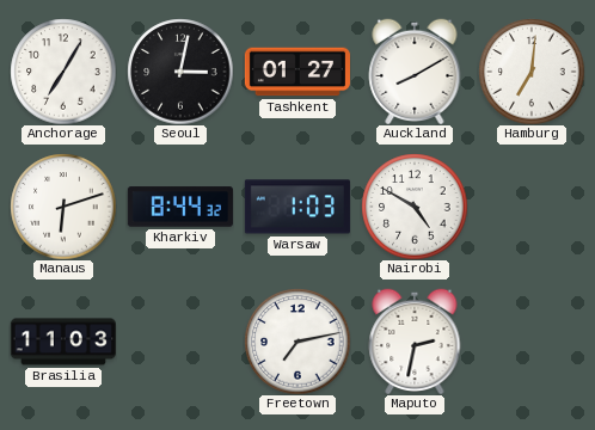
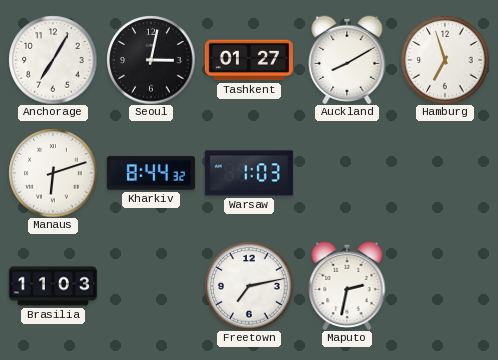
Hamburg: 7:01 -> 6:57
Nairobi: 4:50 -> none
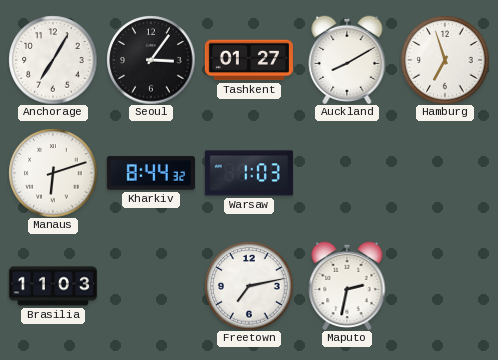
Seoul: 3:02 -> 3:06
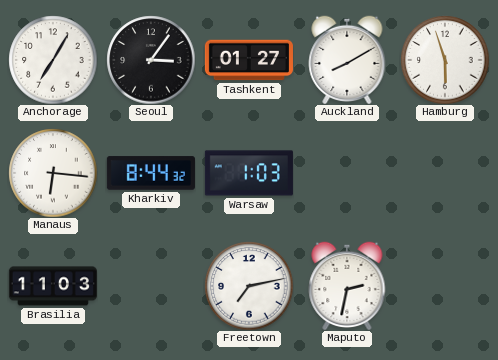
Hamburg: 6:57 -> 5:57
Manaus: 6:12 -> 6:16
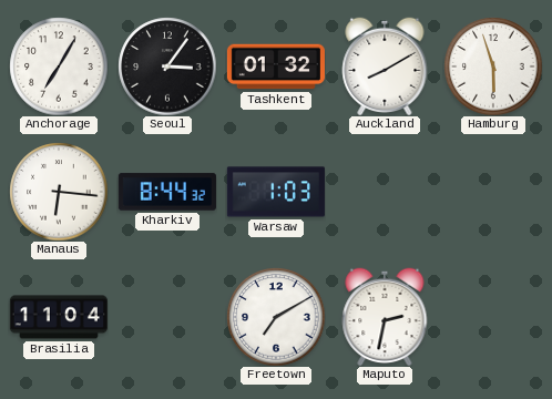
Tashkent: 01:27 -> 01:32
Brasilia: 11:03 -> 11:04
Freetown: 7:13 -> 7:10
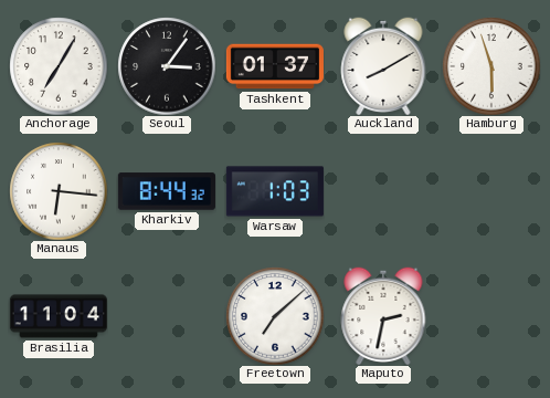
Tashkent: 01:32 -> 01:37
Freetown: 7:10 -> 7:08
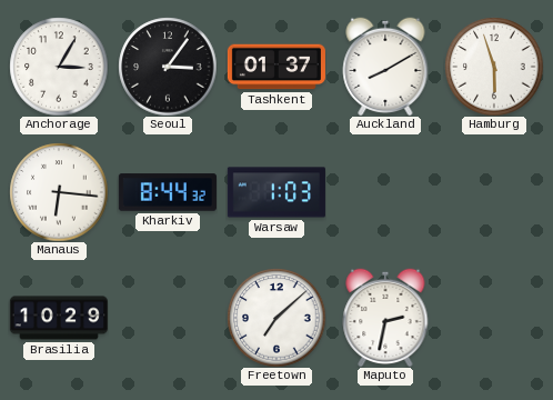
Anchorage: 7:05 -> 3:05
Brasilia: 11:04 -> 10:29
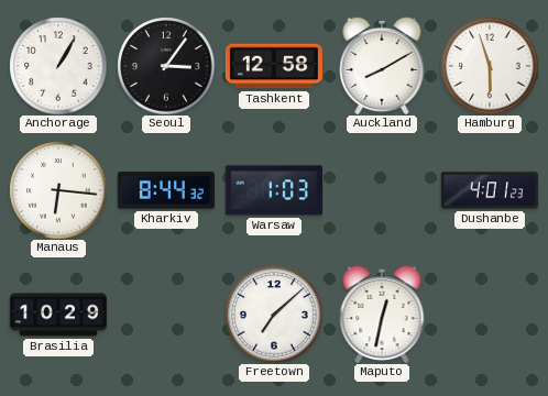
Anchorage: 3:05 -> 1:05
Tashkent: 01:37 -> 12:58
Dushanbe: none -> 4:01
Maputo: 2:32 -> 12:32
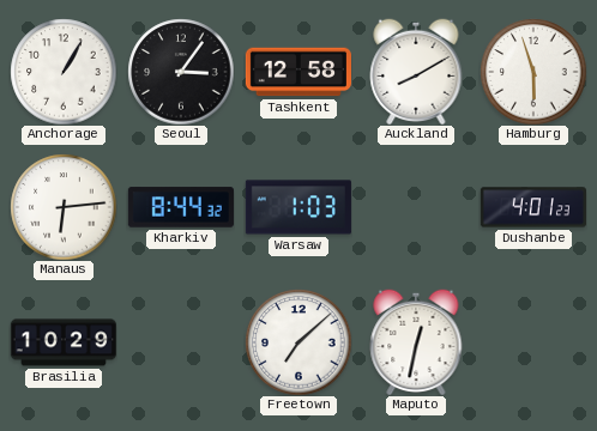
Manaus: 6:16 -> 6:14
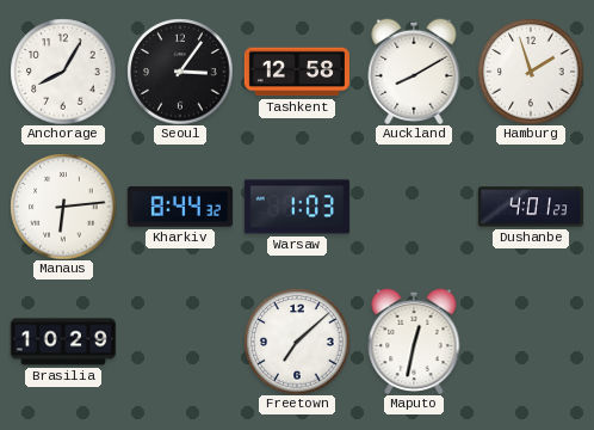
Anchorage: 1:05 -> 8:05
Hamburg: 5:57 -> 1:57
